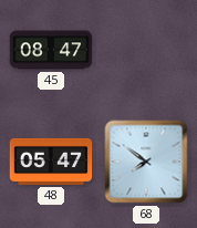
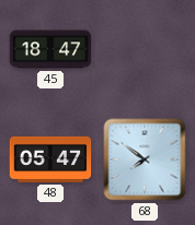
45: 08:47 -> 18:47
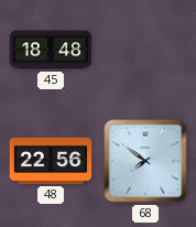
45: 18:47 -> 18:48
48: 05:47 -> 22:56
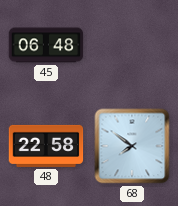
45: 18:48 -> 06:48
48: 22:56 -> 22:58
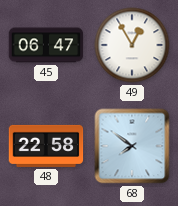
45: 06:48 -> 06:47
49: none -> 12:55
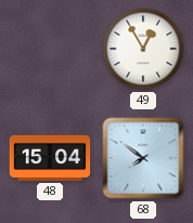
45: 06:47 -> none
48: 22:58 -> 15:04
